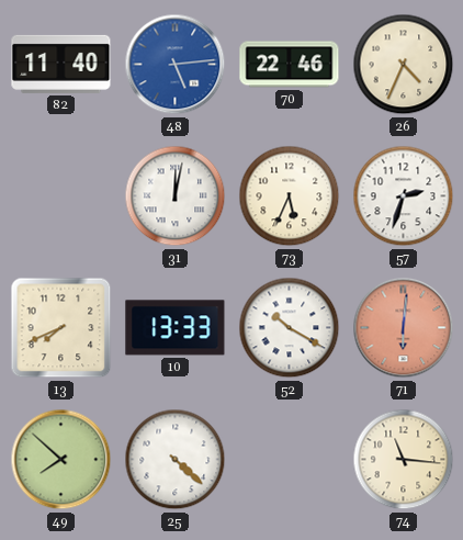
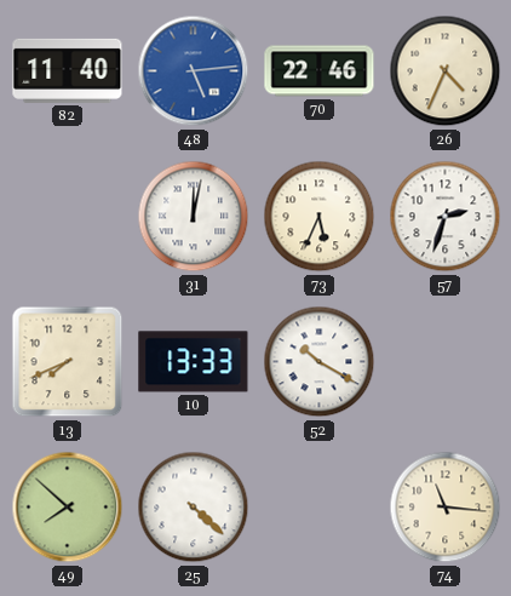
71: 6:01 -> none
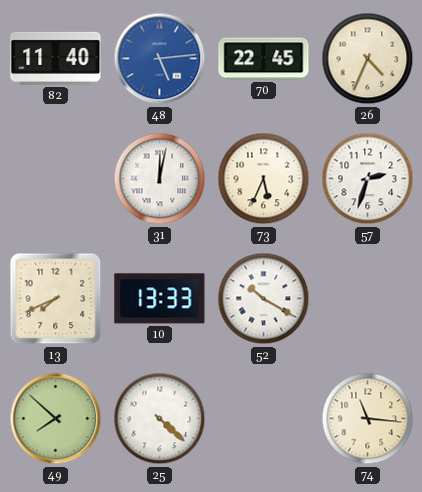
70: 22:46 -> 22:45
